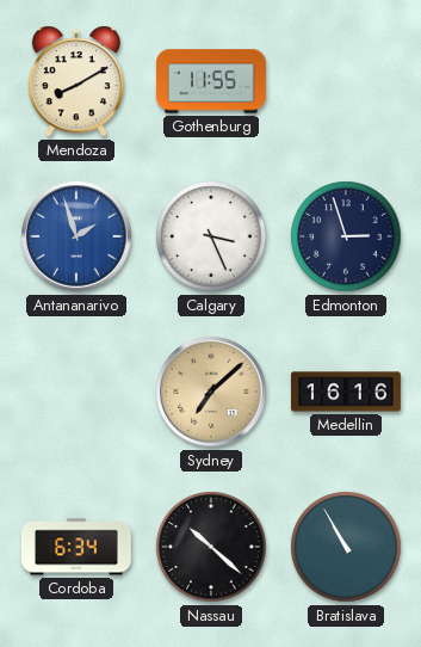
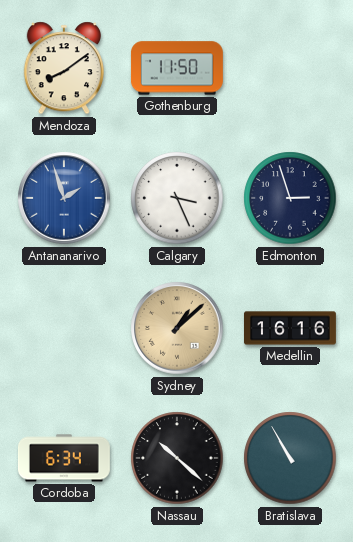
Mendoza: 8:10 -> 8:09
Gothenburg: 11:55 -> 11:50
Sydney: 7:08 -> 1:08
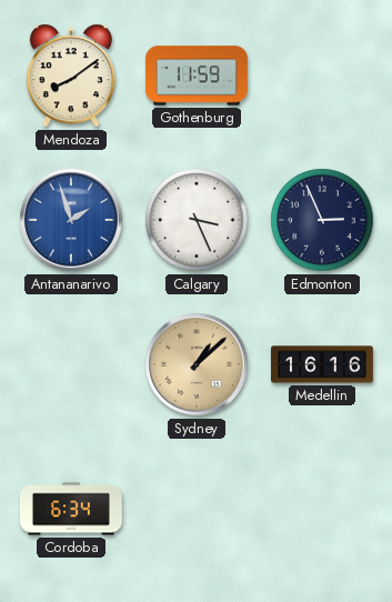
Gothenburg: 11:50 -> 11:59
Edmonton: 2:57 -> 2:56
Nassau: 10:22 -> none
Bratislava: 10:55 -> none
